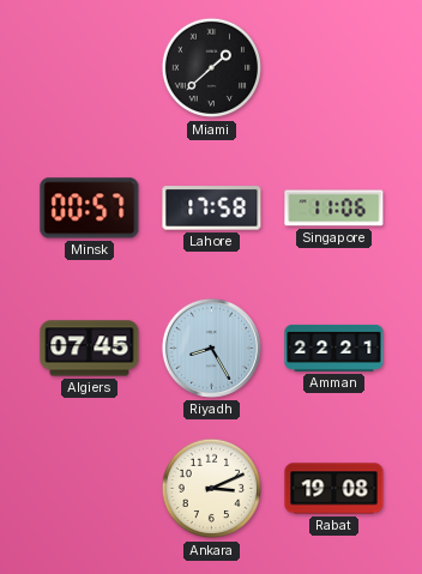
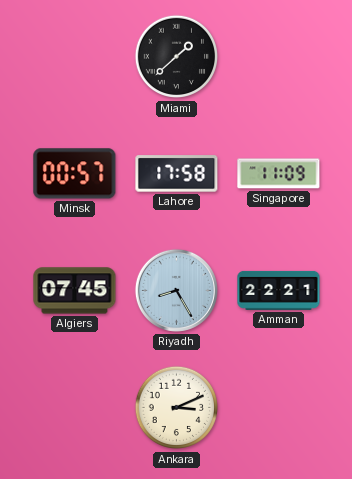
Singapore: 11:06 -> 11:09
Rabat: 19:08 -> none
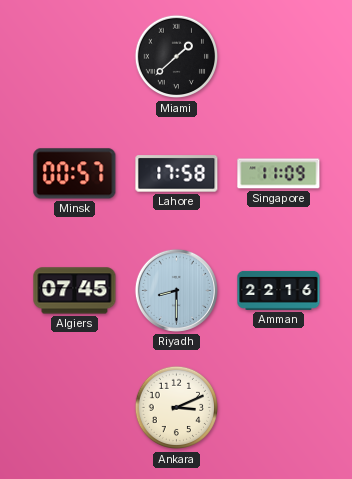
Riyadh: 8:25 -> 8:30
Amman: 22:21 -> 22:16
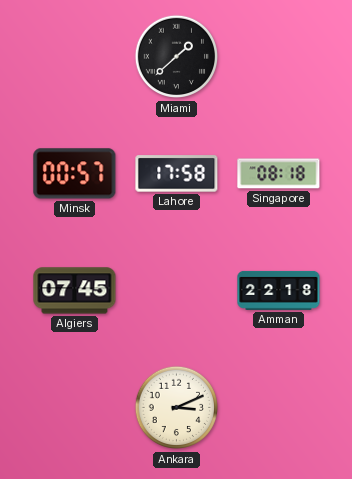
Singapore: 11:09 -> 08:18
Riyadh: 8:30 -> none
Amman: 22:16 -> 22:18
